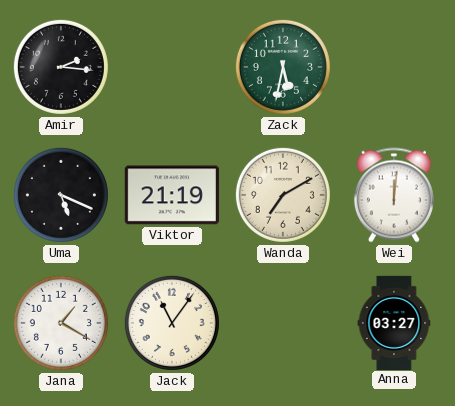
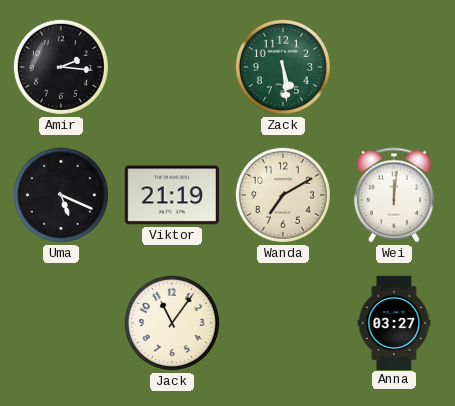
Zack: 5:32 -> 5:29
Jana: 1:20 -> none
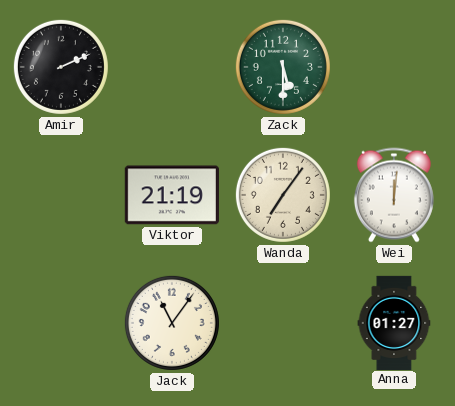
Amir: 2:16 -> 2:11
Zack: 5:29 -> 5:30
Uma: 5:19 -> none
Wanda: 7:10 -> 7:06
Anna: 03:27 -> 01:27
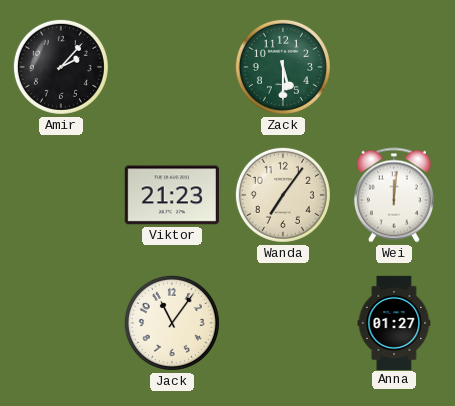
Amir: 2:11 -> 2:07
Viktor: 21:19 -> 21:23
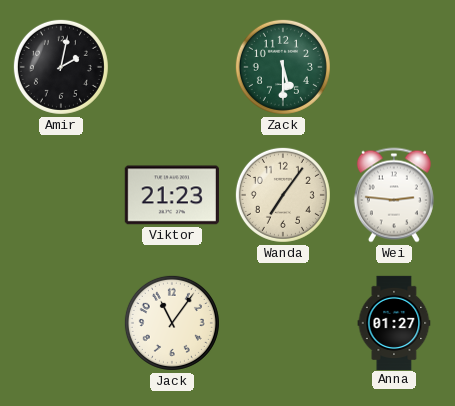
Amir: 2:07 -> 2:02
Wei: 12:01 -> 2:46
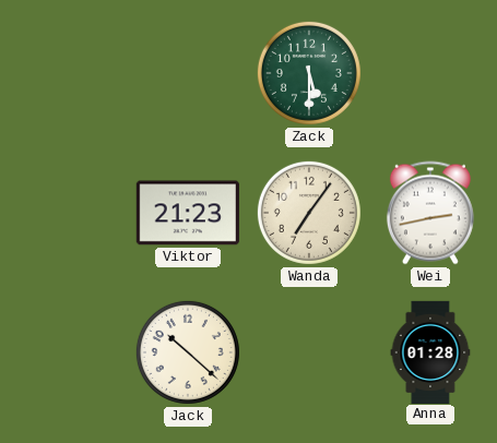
Amir: 2:02 -> none
Wei: 2:46 -> 2:43
Jack: 11:06 -> 10:22
Anna: 01:27 -> 01:28
